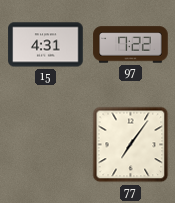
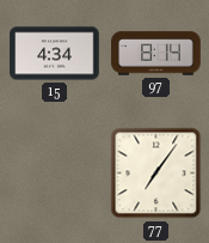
15: 4:31 -> 4:34
97: 7:22 -> 8:14
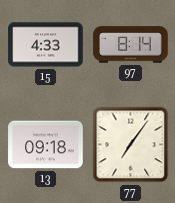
15: 4:34 -> 4:33
13: none -> 09:18
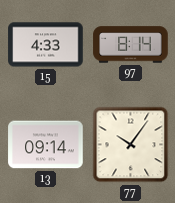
13: 09:18 -> 09:14
77: 7:06 -> 10:06
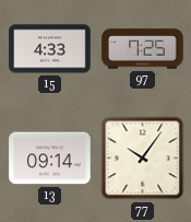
97: 8:14 -> 7:25
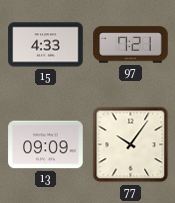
97: 7:25 -> 7:21
13: 09:14 -> 09:09
